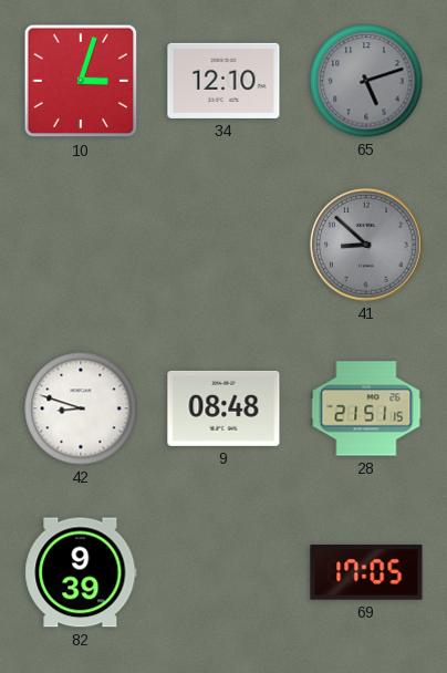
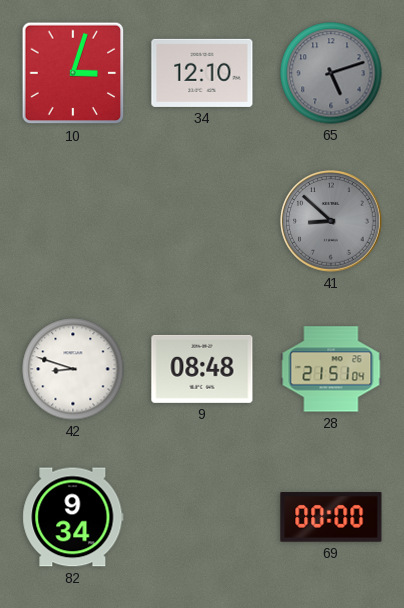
28: 21:51:15 -> 21:51:04
82: 9:39 -> 9:34
69: 17:05 -> 00:00
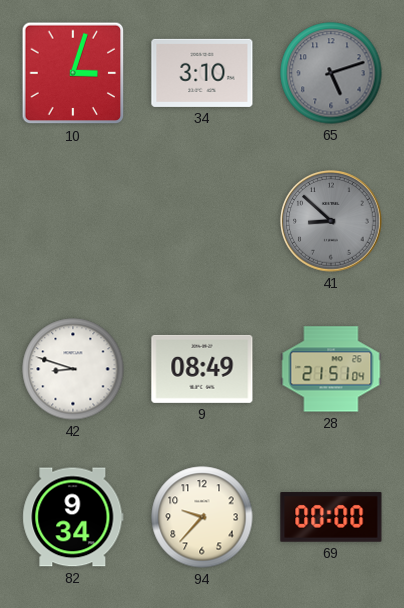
34: 12:10 -> 3:10
9: 08:48 -> 08:49
94: none -> 9:37
